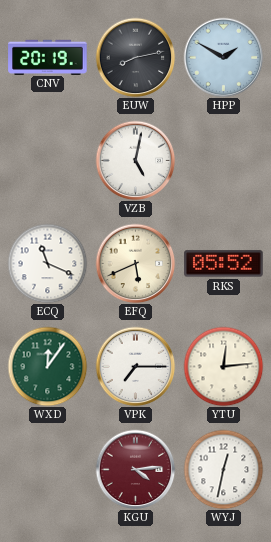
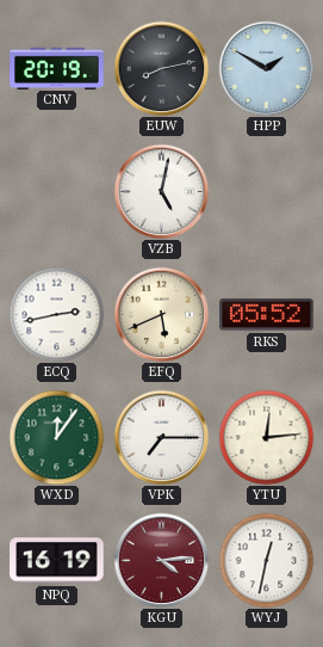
ECQ: 11:19 -> 2:43
NPQ: none -> 16:19
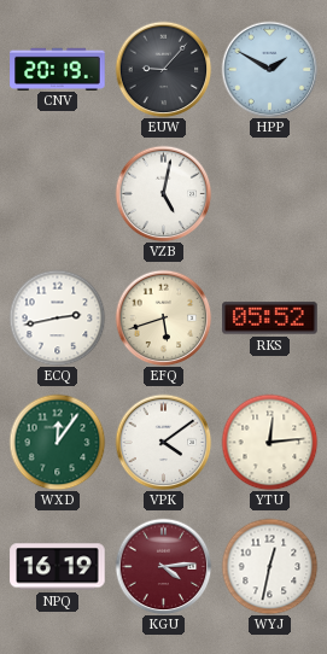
EUW: 8:13 -> 9:07
EFQ: 5:41 -> 5:42
VPK: 7:15 -> 4:09
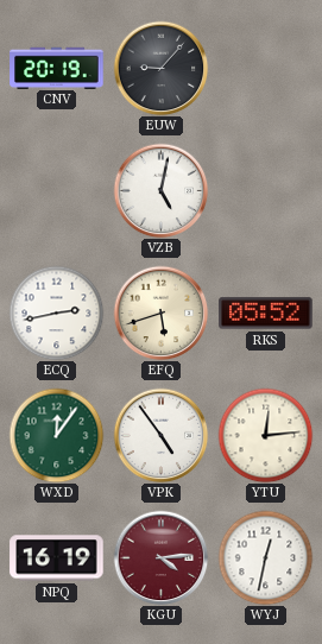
HPP: 1:50 -> none
VPK: 4:09 -> 4:54
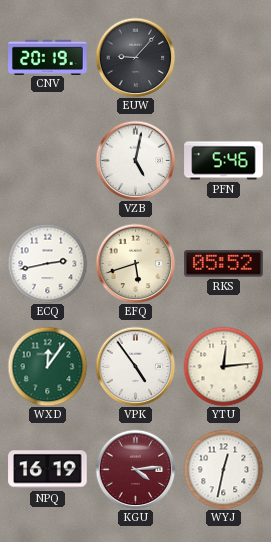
PFN: none -> 5:46
